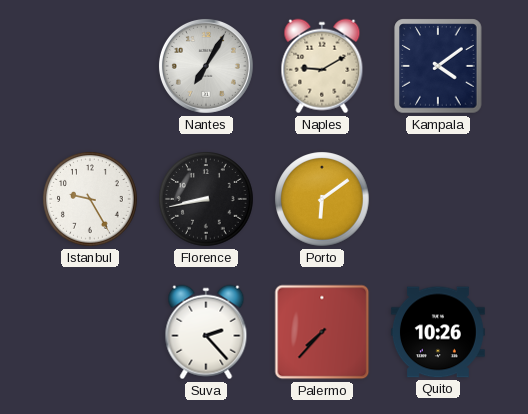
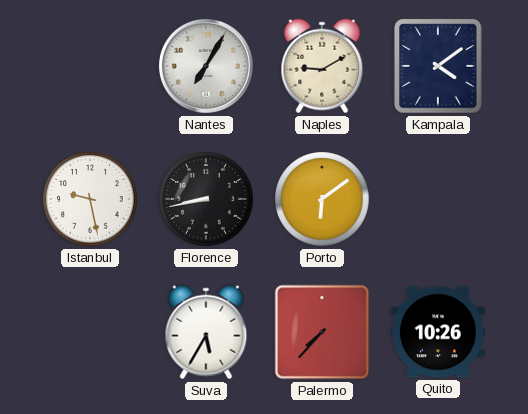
Istanbul: 9:25 -> 9:28
Suva: 2:23 -> 5:35
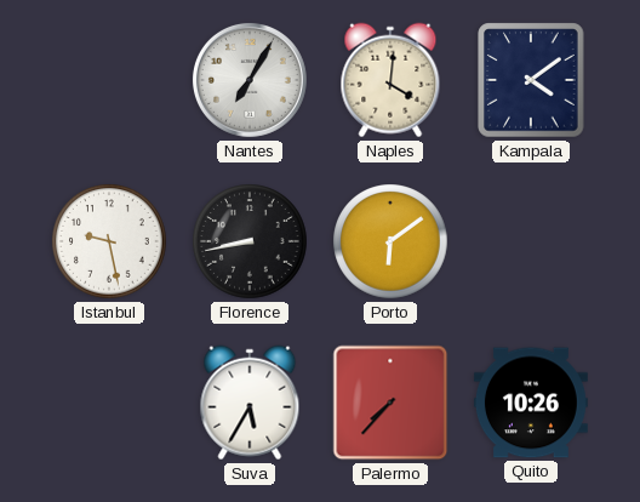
Naples: 9:10 -> 4:01
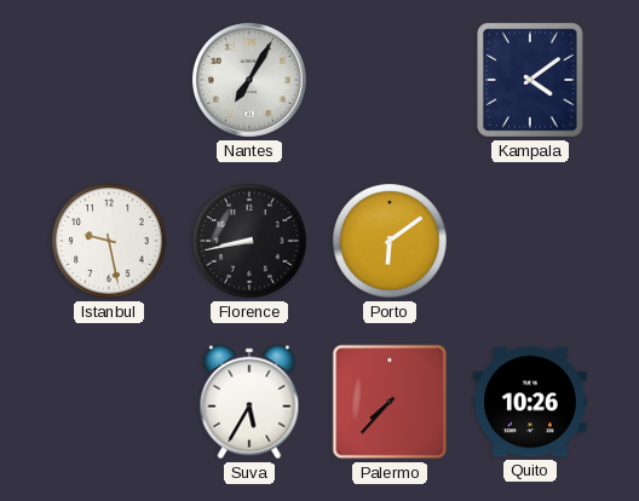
Naples: 4:01 -> none
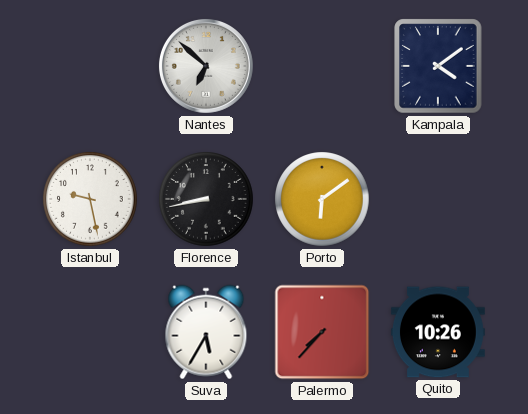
Nantes: 7:05 -> 6:52
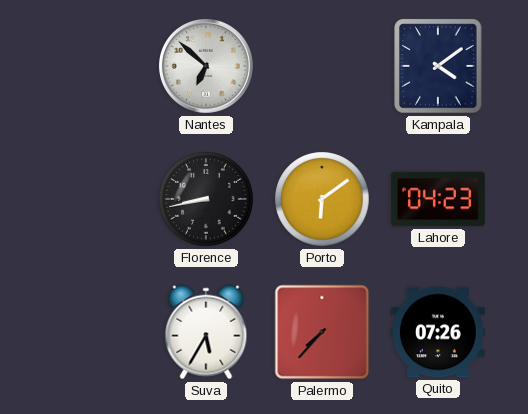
Istanbul: 9:28 -> none
Lahore: none -> 04:23
Quito: 10:26 -> 07:26
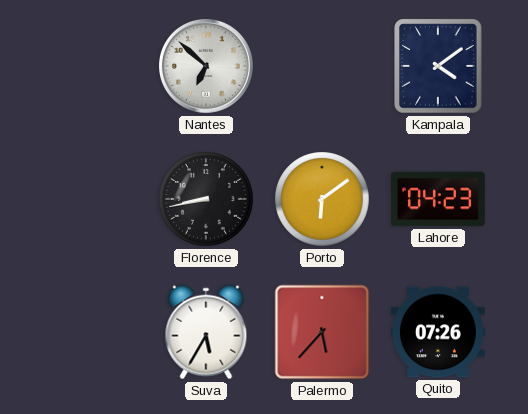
Palermo: 7:37 -> 5:37
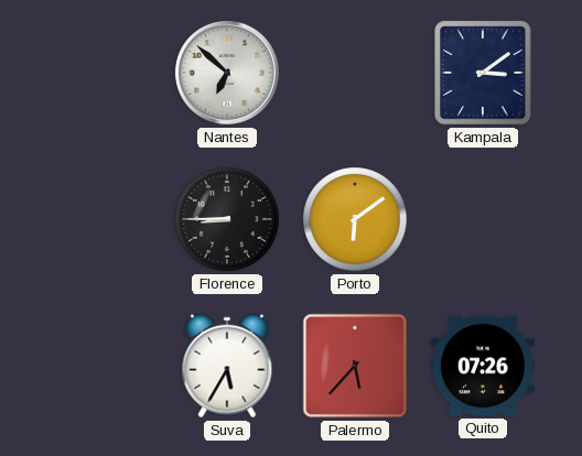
Kampala: 4:09 -> 3:09
Florence: 8:43 -> 8:45
Lahore: 04:23 -> none
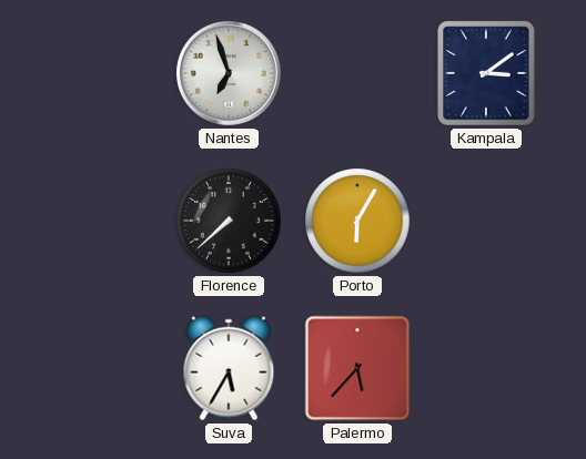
Nantes: 6:52 -> 6:57
Florence: 8:45 -> 7:38
Porto: 6:09 -> 6:05
Quito: 07:26 -> none
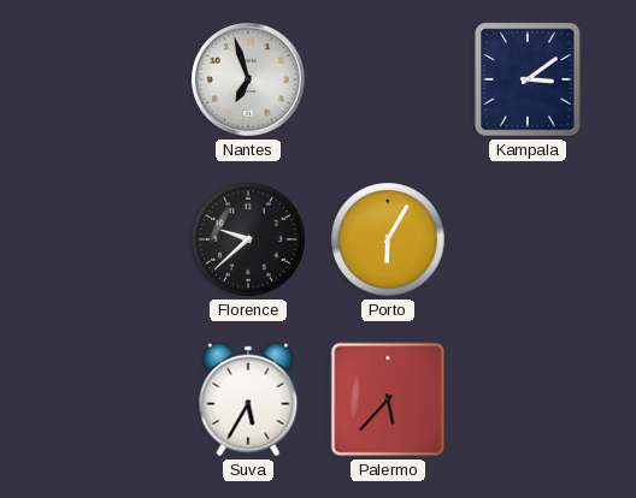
Florence: 7:38 -> 9:38
